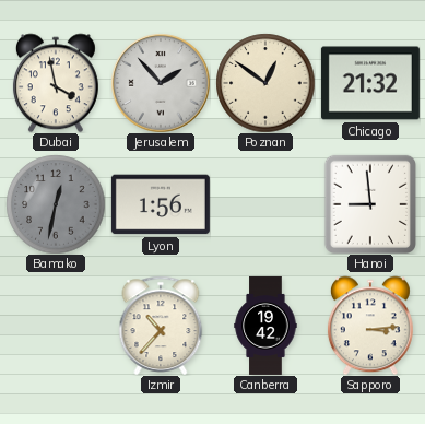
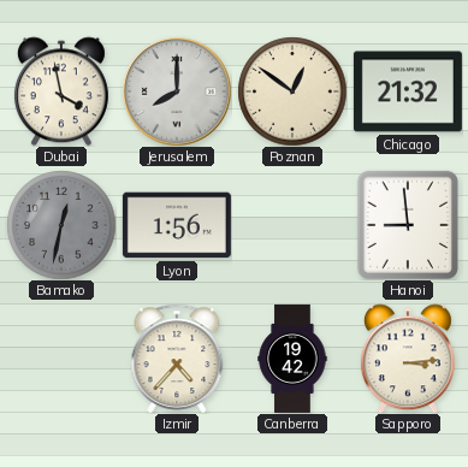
Jerusalem: 1:53 -> 8:00
Izmir: 10:37 -> 4:37
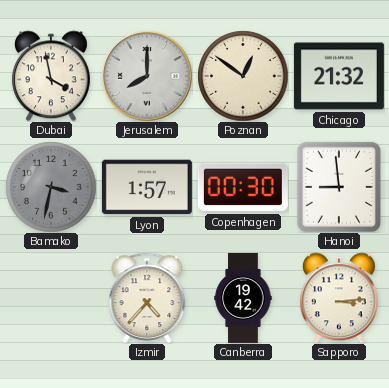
Bamako: 12:32 -> 3:32
Lyon: 1:56 -> 1:57
Copenhagen: none -> 00:30
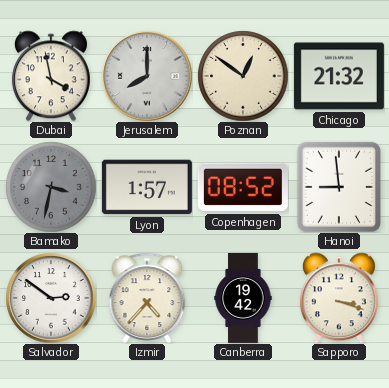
Copenhagen: 00:30 -> 08:52
Salvador: none -> 2:51
Sapporo: 3:14 -> 3:18
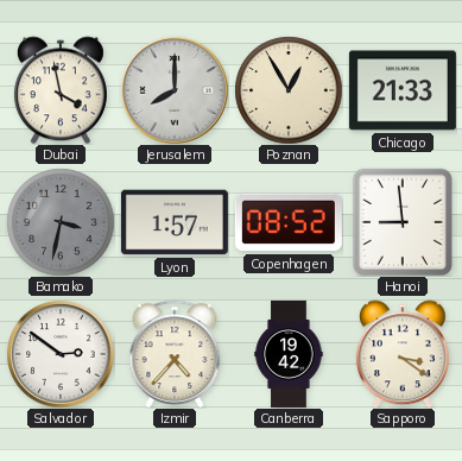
Poznan: 12:51 -> 12:55
Chicago: 21:32 -> 21:33
Sapporo: 3:18 -> 3:21
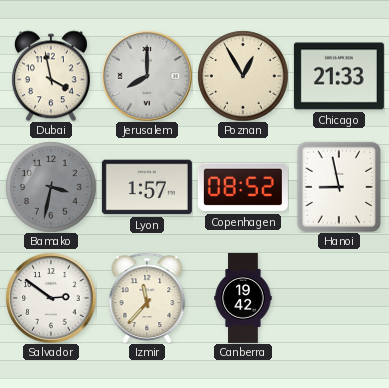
Hanoi: 8:59 -> 8:58
Izmir: 4:37 -> 11:37
Sapporo: 3:21 -> none
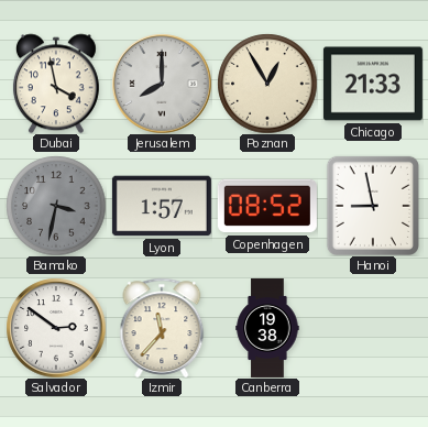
Canberra: 19:42 -> 19:38
